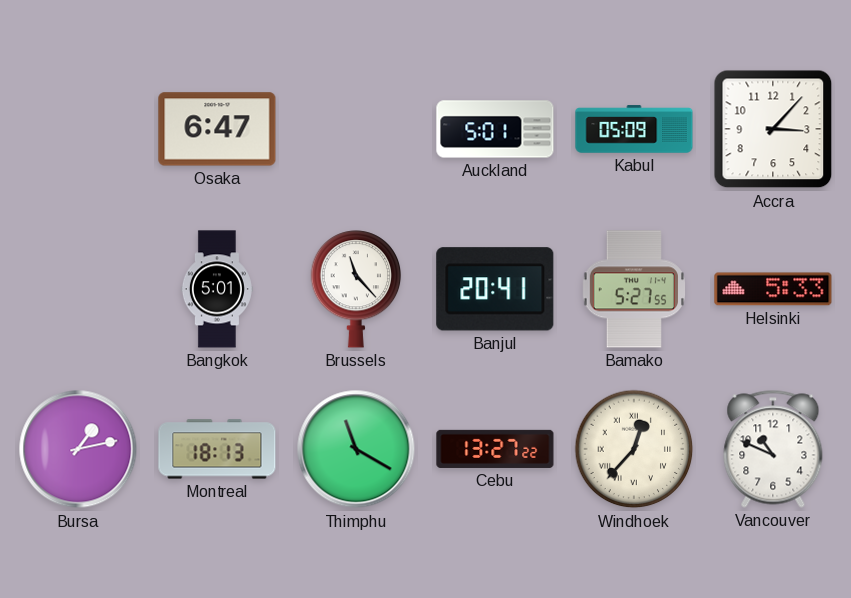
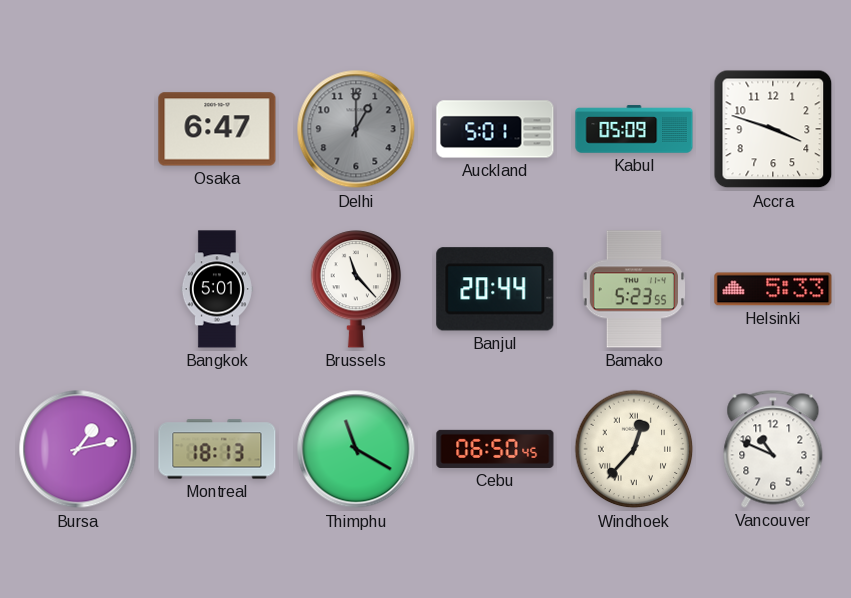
Delhi: none -> 1:00
Accra: 3:07 -> 3:48
Banjul: 20:41 -> 20:44
Bamako: 5:27 -> 5:23
Cebu: 13:27 -> 06:50
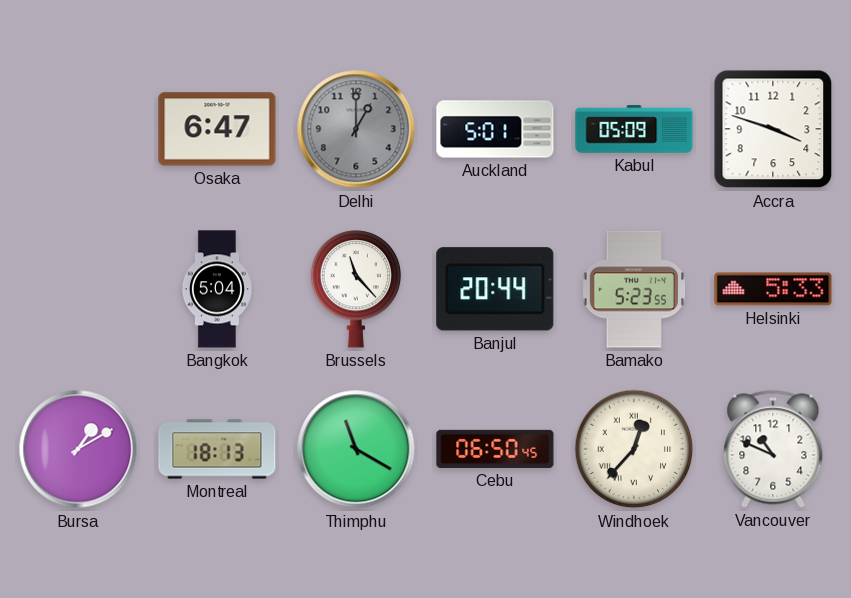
Bangkok: 5:01 -> 5:04
Bursa: 1:13 -> 1:10
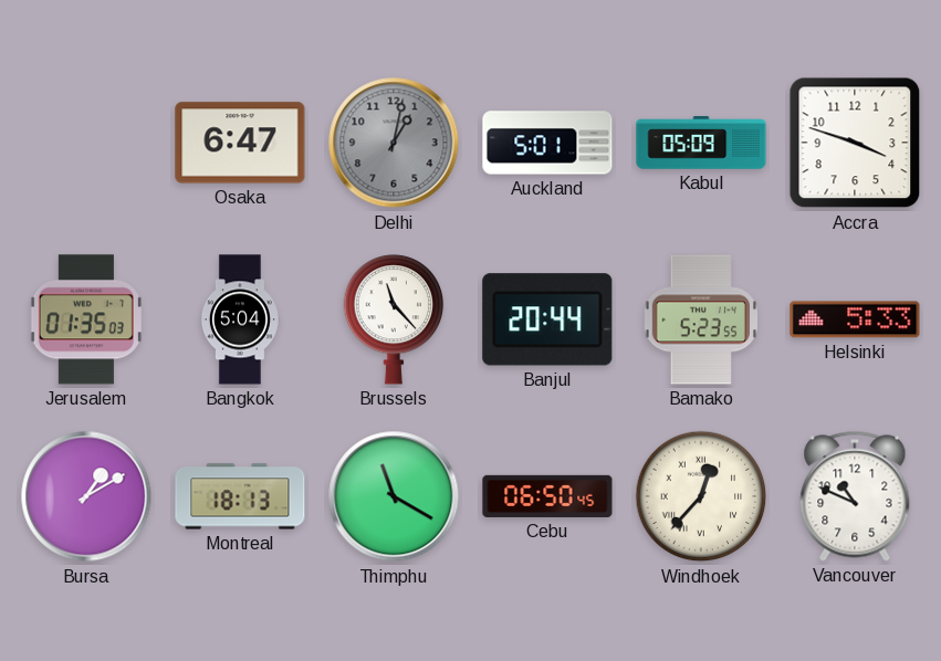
Delhi: 1:00 -> 1:02
Jerusalem: none -> 01:35
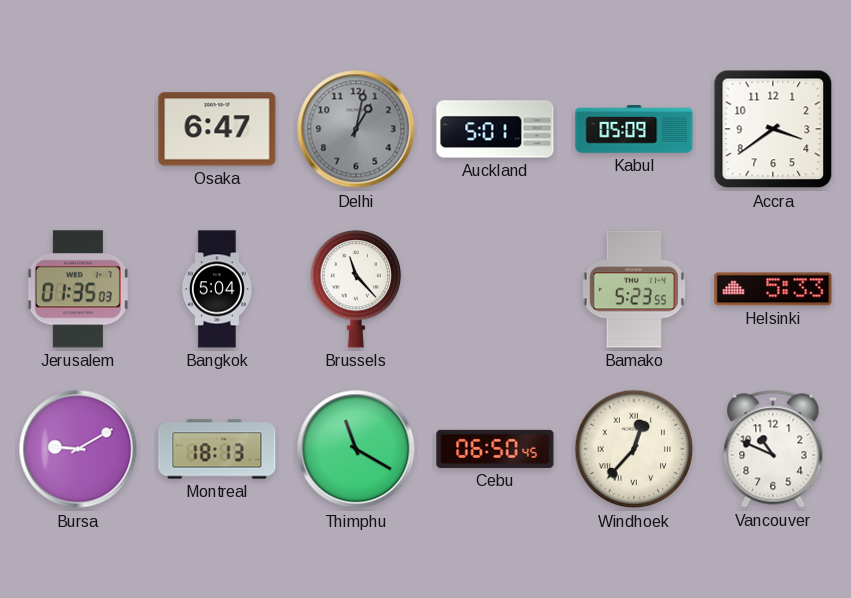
Accra: 3:48 -> 3:39
Banjul: 20:44 -> none
Bursa: 1:10 -> 9:10
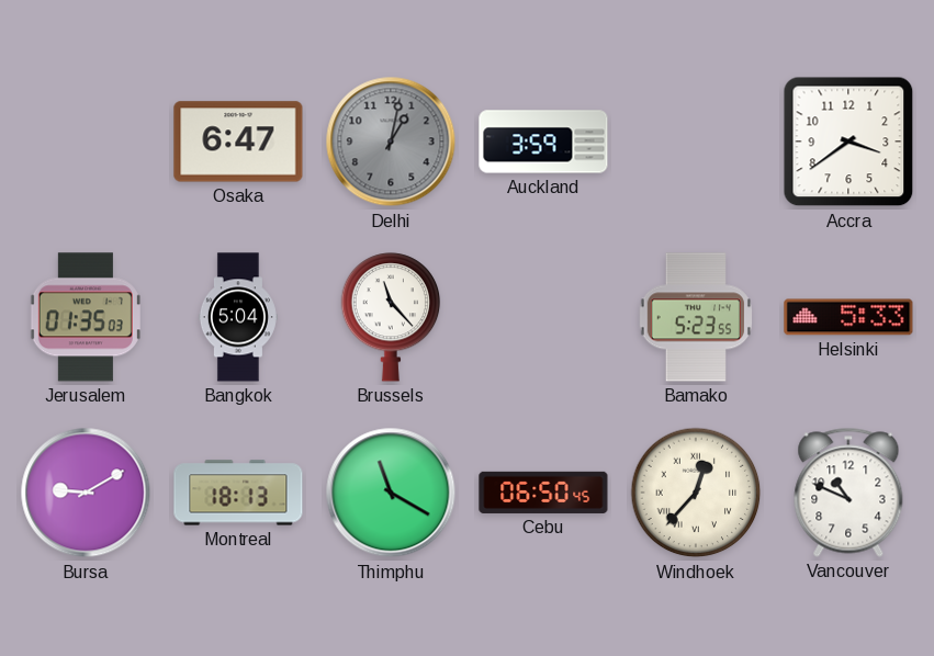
Auckland: 5:01 -> 3:59
Kabul: 05:09 -> none
